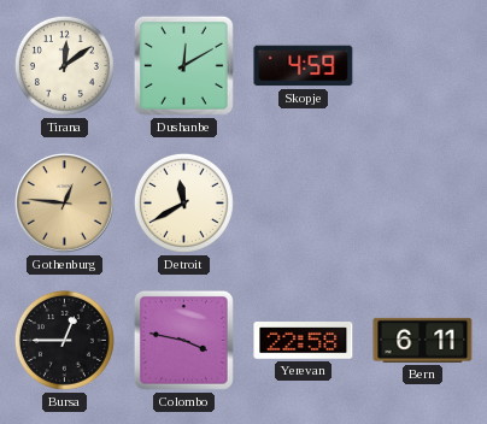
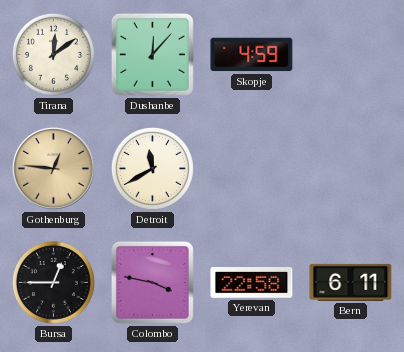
Dushanbe: 12:10 -> 12:07
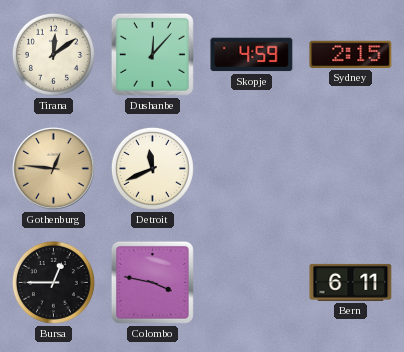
Sydney: none -> 2:15
Detroit: 11:40 -> 11:41
Yerevan: 22:58 -> none
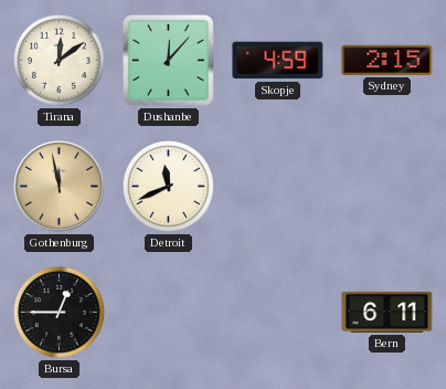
Gothenburg: 12:46 -> 11:58
Colombo: 3:47 -> none
